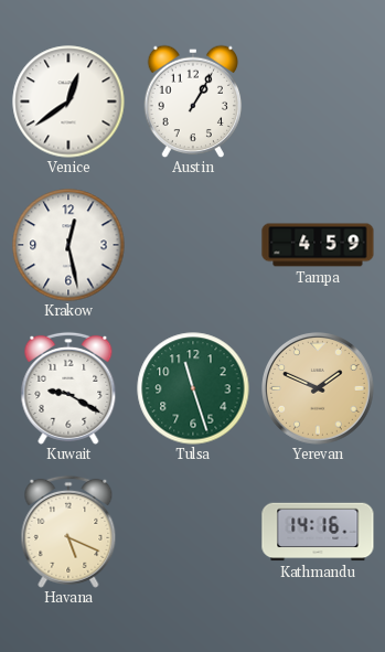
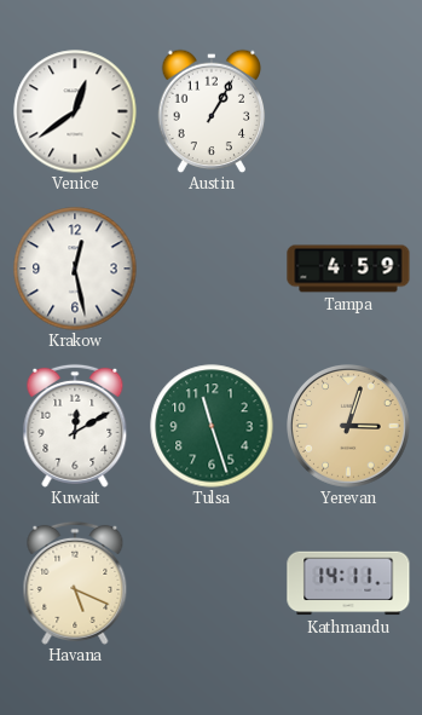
Kuwait: 9:20 -> 12:10
Yerevan: 1:49 -> 3:03
Kathmandu: 14:16 -> 14:11
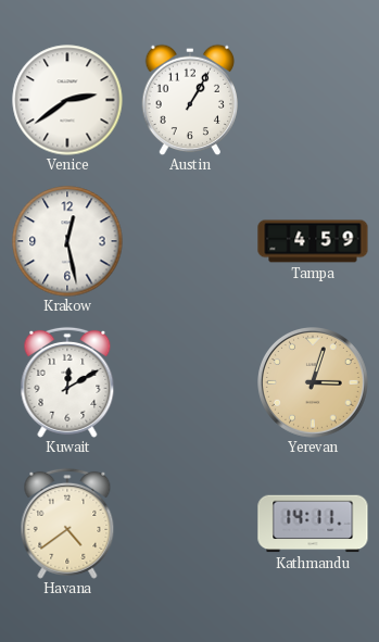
Venice: 12:39 -> 2:39
Tulsa: 11:27 -> none
Havana: 5:19 -> 4:39
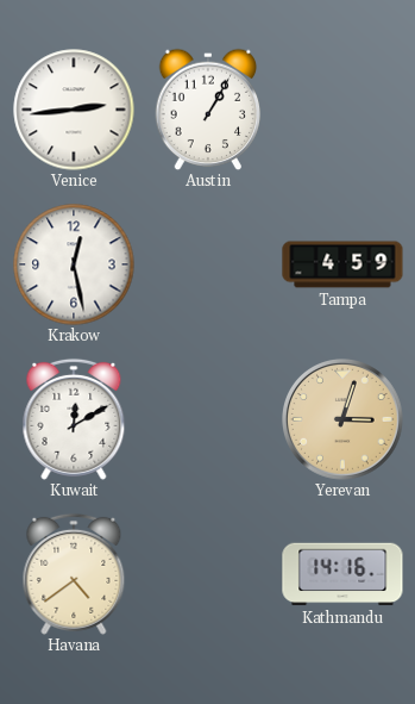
Venice: 2:39 -> 2:44
Kathmandu: 14:11 -> 14:16
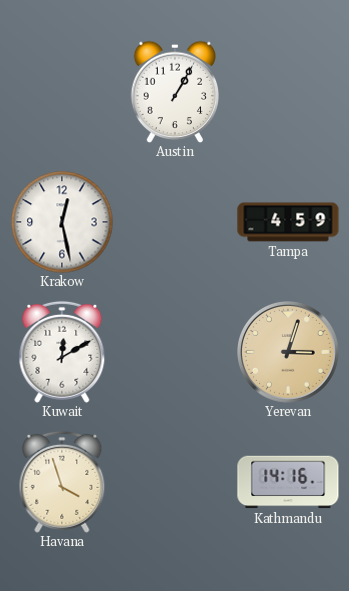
Venice: 2:44 -> none
Havana: 4:39 -> 3:57
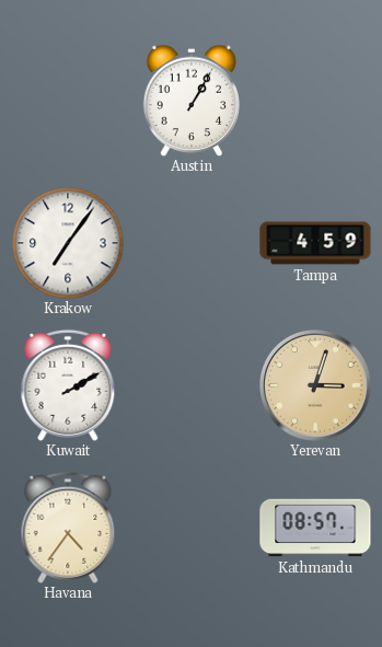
Krakow: 12:28 -> 7:06
Kuwait: 12:10 -> 2:10
Havana: 3:57 -> 4:36
Kathmandu: 14:16 -> 08:57
